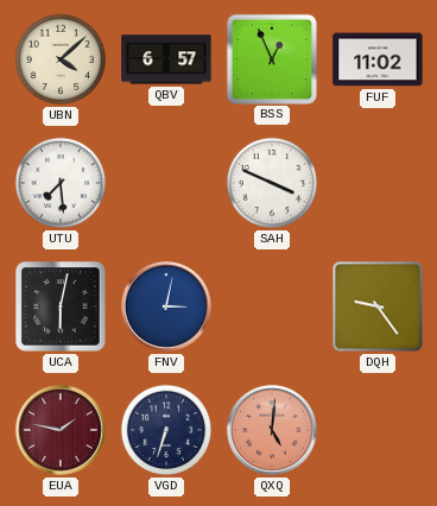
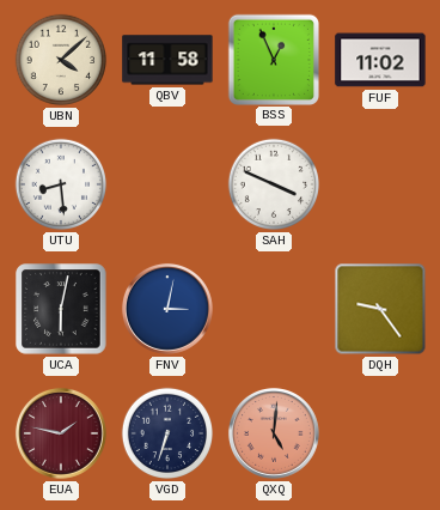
QBV: 6:57 -> 11:58
UTU: 7:29 -> 8:29
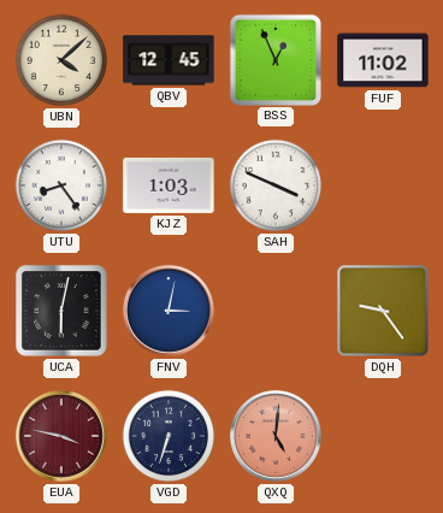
QBV: 11:58 -> 12:45
UTU: 8:29 -> 8:24
KJZ: none -> 1:03
EUA: 1:47 -> 3:47
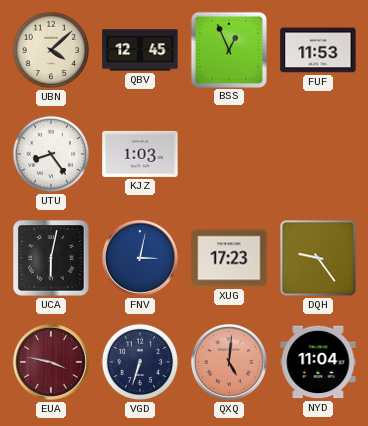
FUF: 11:02 -> 11:53
SAH: 3:49 -> none
XUG: none -> 17:23
NYD: none -> 11:04
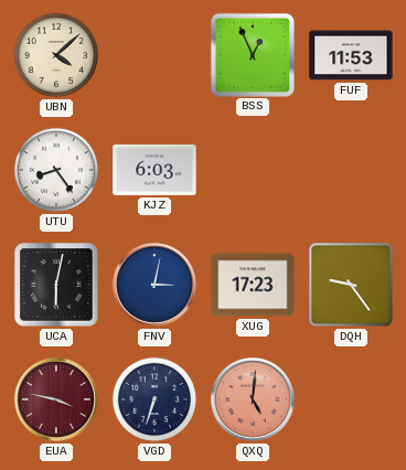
QBV: 12:45 -> none
KJZ: 1:03 -> 6:03
NYD: 11:04 -> none
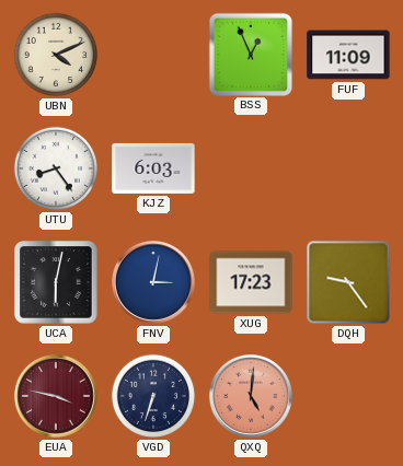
UBN: 4:08 -> 4:11
FUF: 11:53 -> 11:09
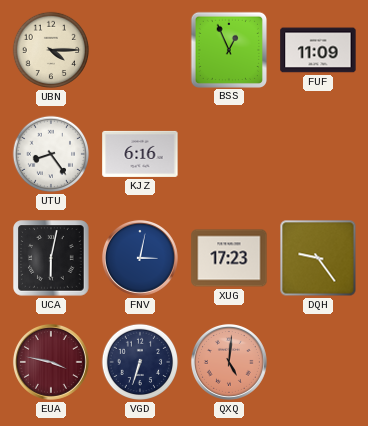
UBN: 4:11 -> 4:15
KJZ: 6:03 -> 6:16
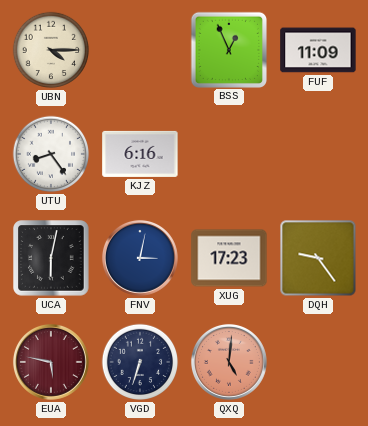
EUA: 3:47 -> 5:47
